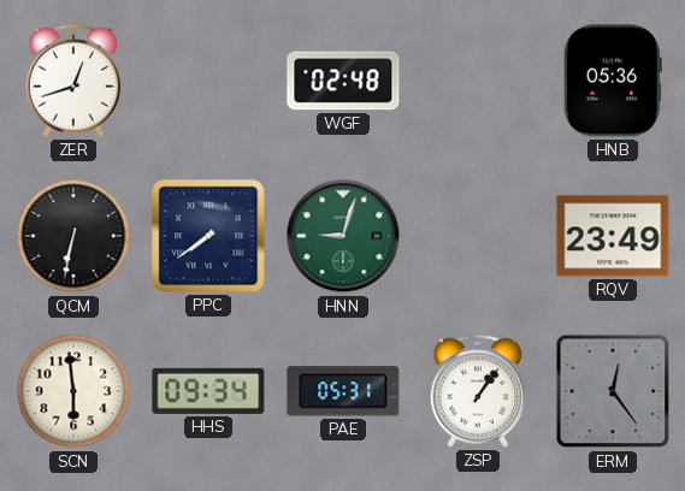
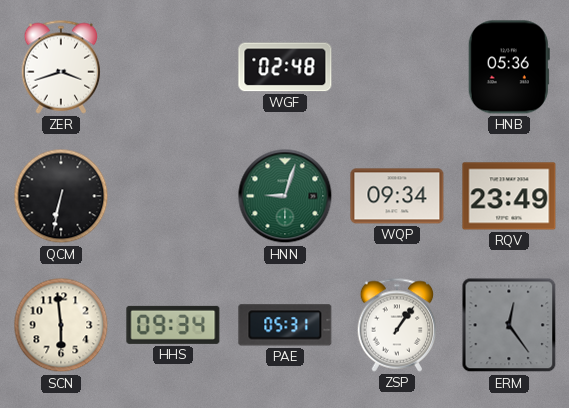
ZER: 12:42 -> 3:42
PPC: 7:39 -> none
WQP: none -> 09:34
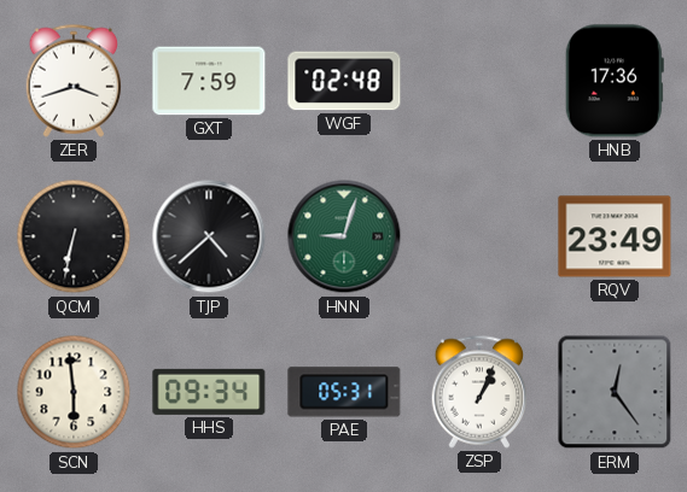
GXT: none -> 7:59
HNB: 05:36 -> 17:36
TJP: none -> 4:38
WQP: 09:34 -> none
ZSP: 1:06 -> 1:04
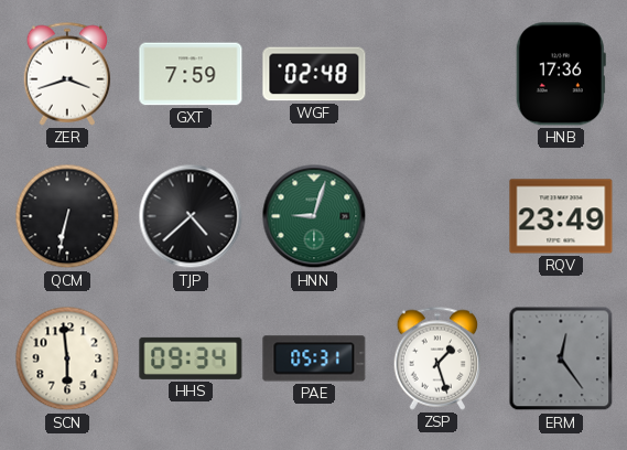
ZSP: 1:04 -> 1:27
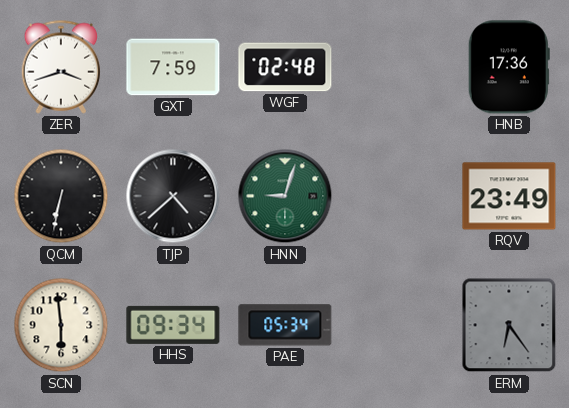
PAE: 05:31 -> 05:34
ZSP: 1:27 -> none
ERM: 12:24 -> 6:24
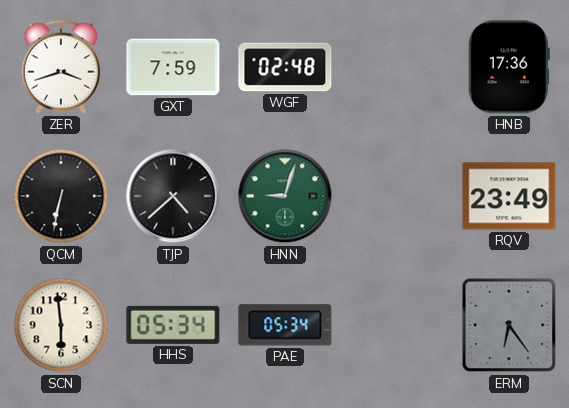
HHS: 09:34 -> 05:34
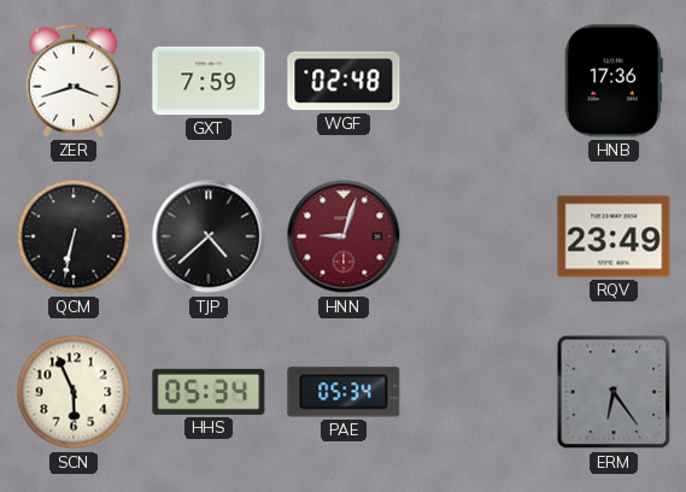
HNN dial: green -> burgundy
SCN: 5:59 -> 5:56
